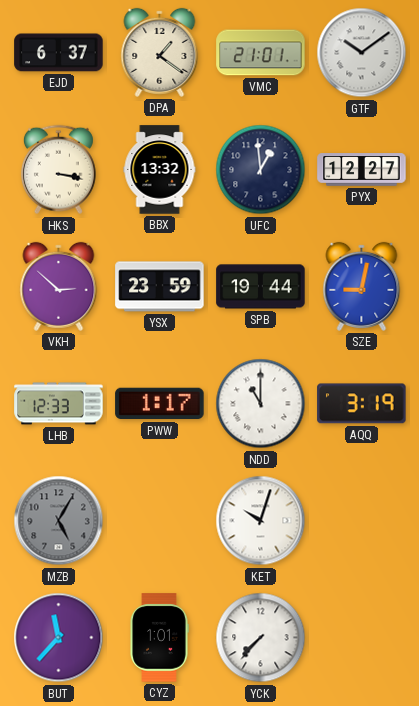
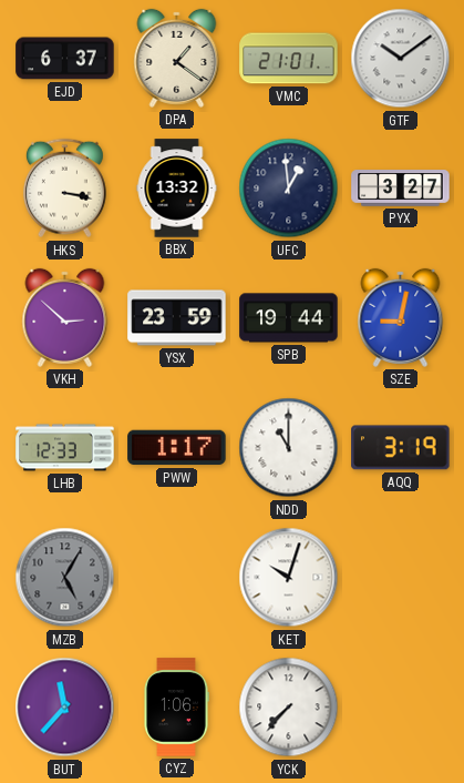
PYX: 12:27 -> 3:27
CYZ: 1:01 -> 1:06
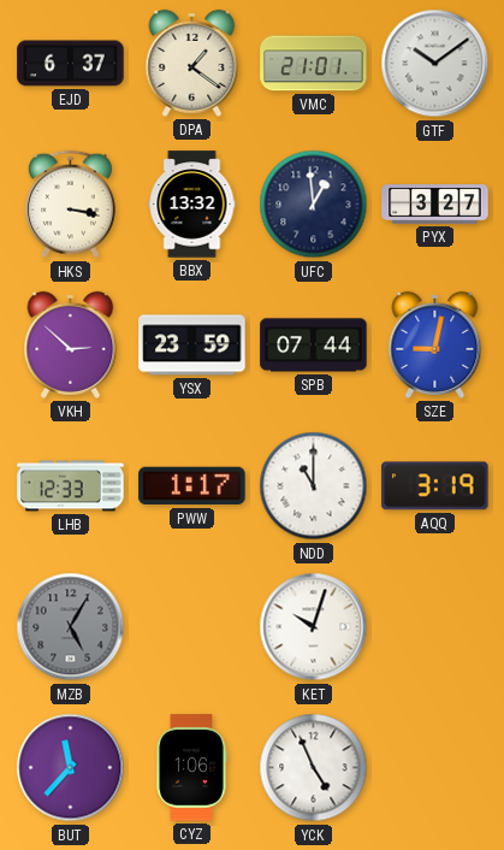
SPB: 19:44 -> 07:44
YCK: 7:37 -> 4:56
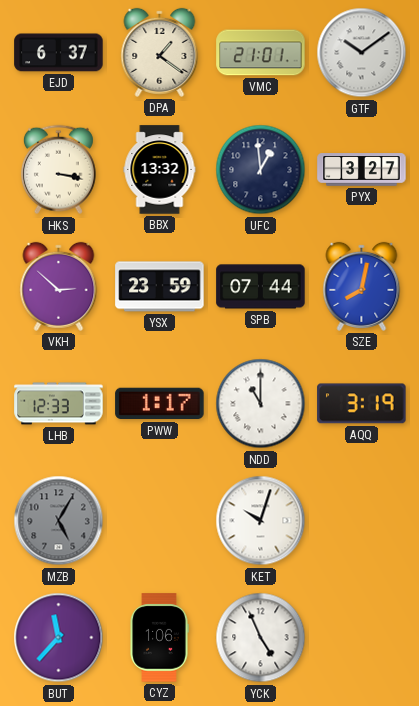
SZE: 9:02 -> 8:02
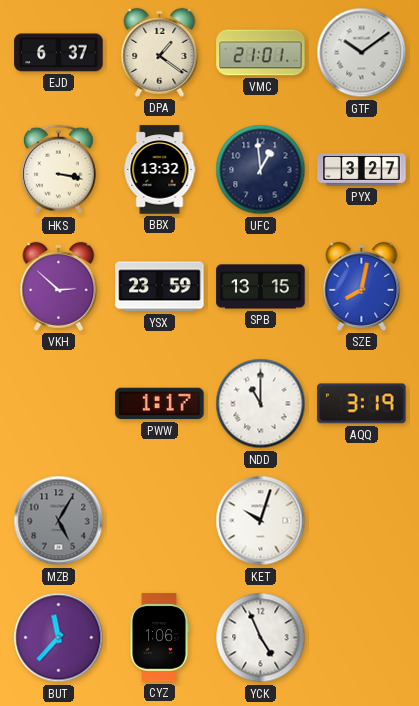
SPB: 07:44 -> 13:15
LHB: 12:33 -> none
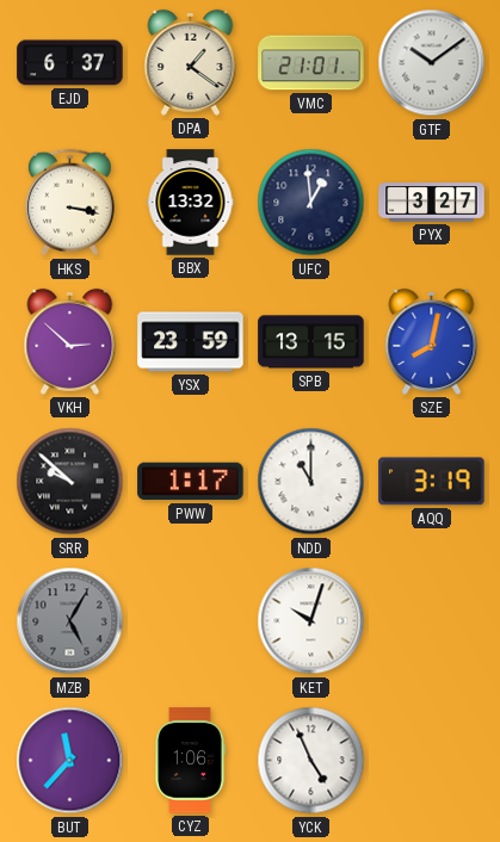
SRR: none -> 9:52
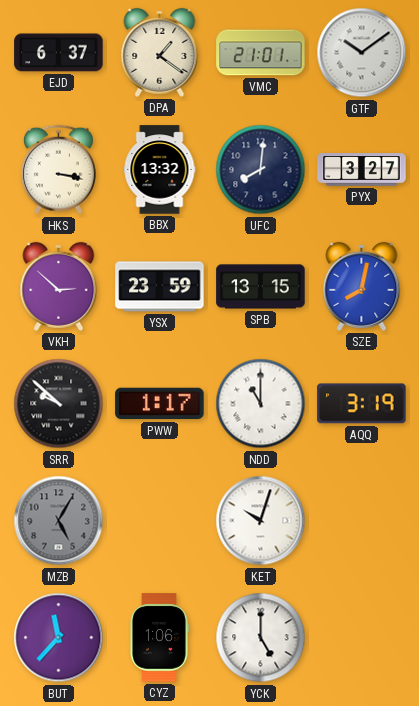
UFC: 12:59 -> 8:01
YCK: 4:56 -> 5:00
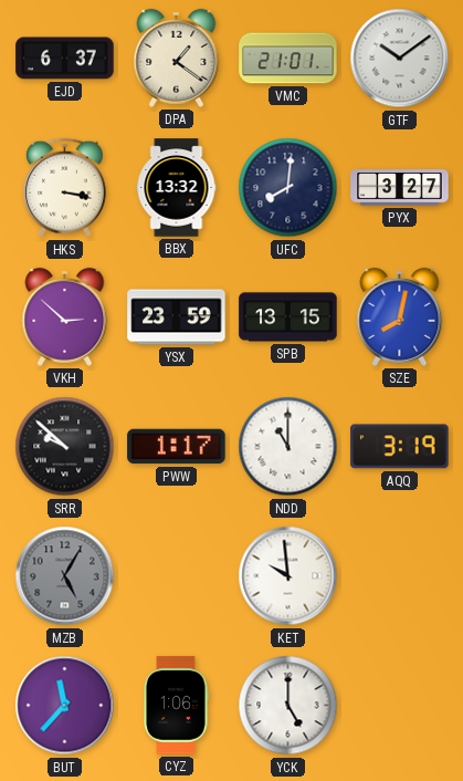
KET: 10:03 -> 9:59
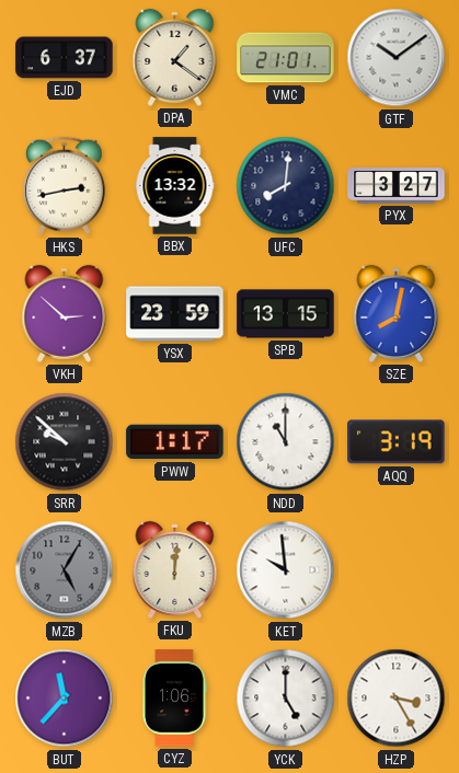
HKS: 3:17 -> 2:43
FKU: none -> 12:01
HZP: none -> 3:25
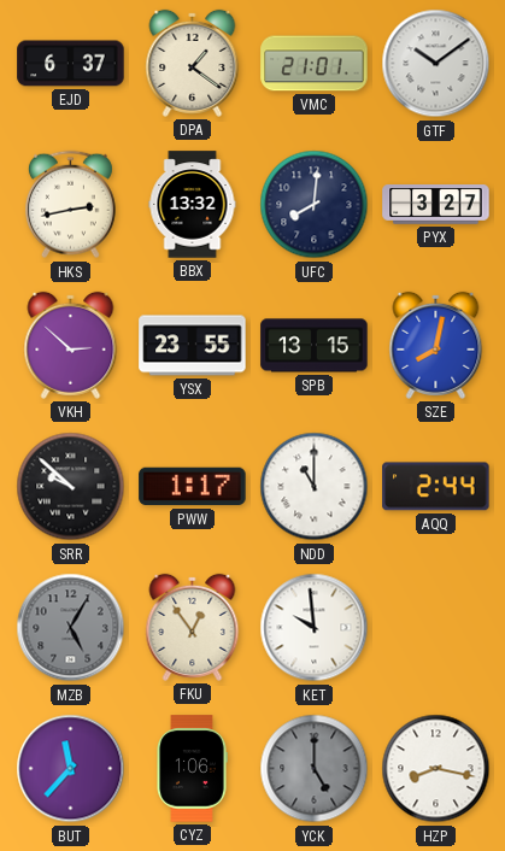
YSX: 23:59 -> 23:55
AQQ: 3:19 -> 2:44
FKU: 12:01 -> 12:54
YCK dial: white -> grey
HZP: 3:25 -> 8:17
